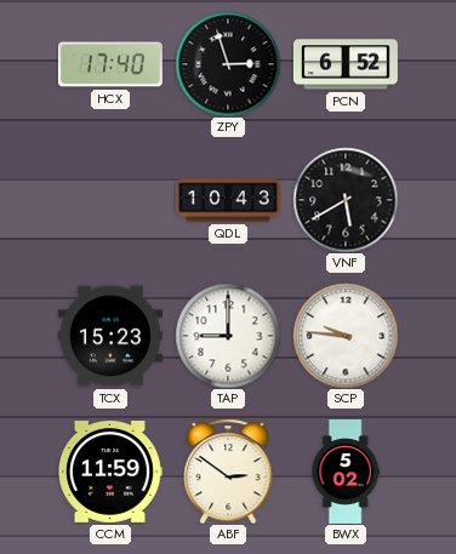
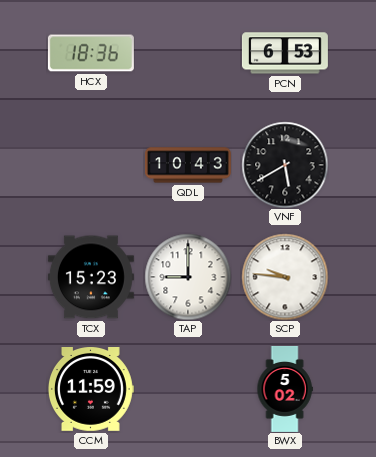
HCX: 17:40 -> 18:36
ZPY: 2:57 -> none
PCN: 6:52 -> 6:53
ABF: 2:51 -> none
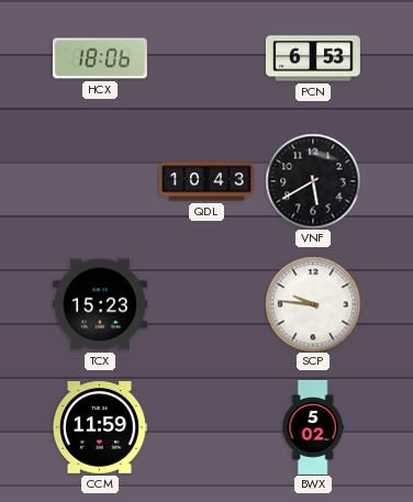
HCX: 18:36 -> 18:06
TAP: 9:00 -> none
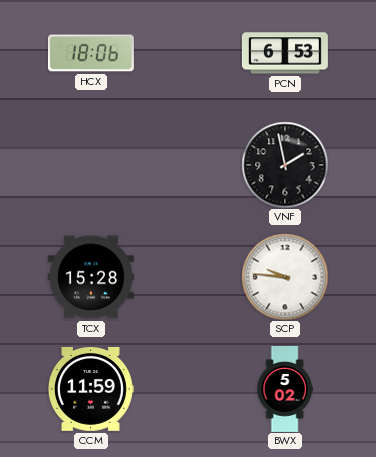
QDL: 10:43 -> none
VNF: 5:40 -> 1:58
TCX: 15:23 -> 15:28
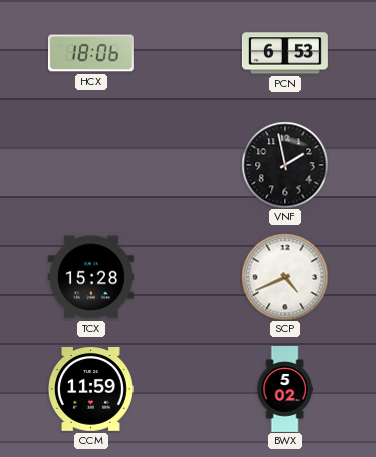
SCP: 9:46 -> 4:41
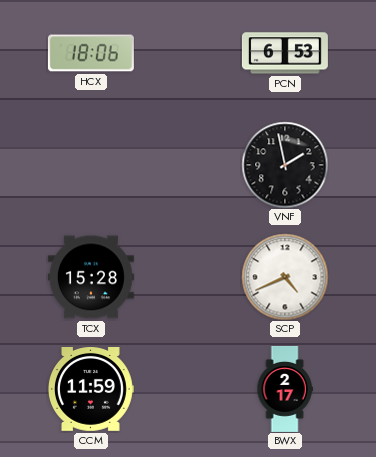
BWX: 5:02 -> 2:17
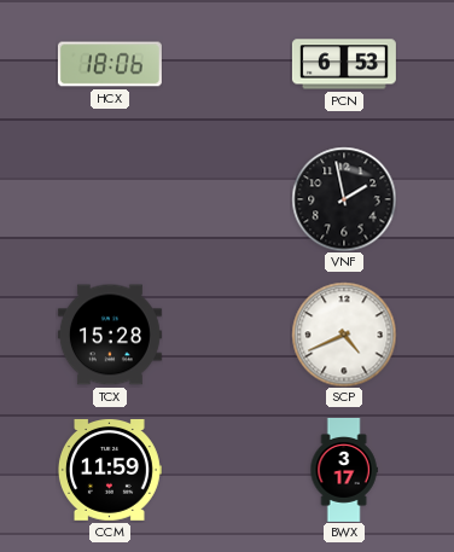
BWX: 2:17 -> 3:17
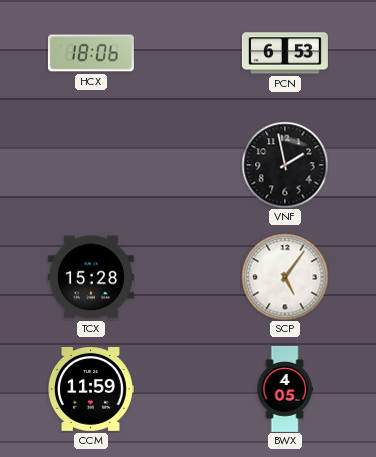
SCP: 4:41 -> 5:06
BWX: 3:17 -> 4:05
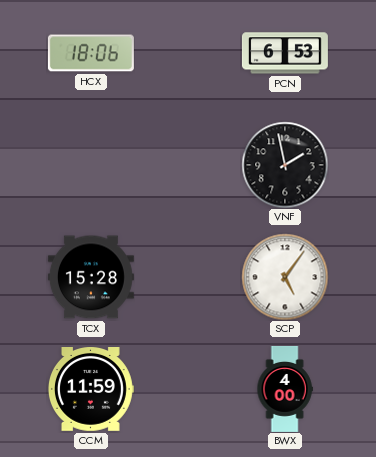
BWX: 4:05 -> 4:00
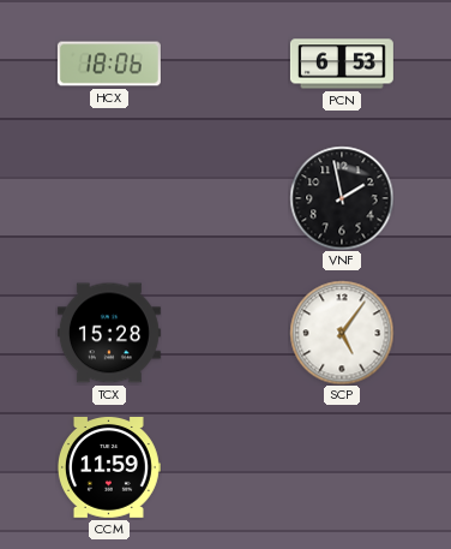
BWX: 4:00 -> none
